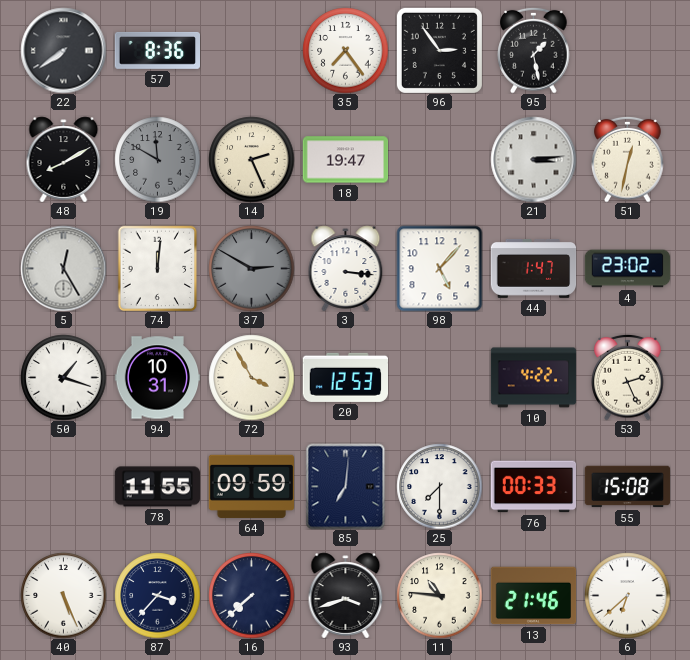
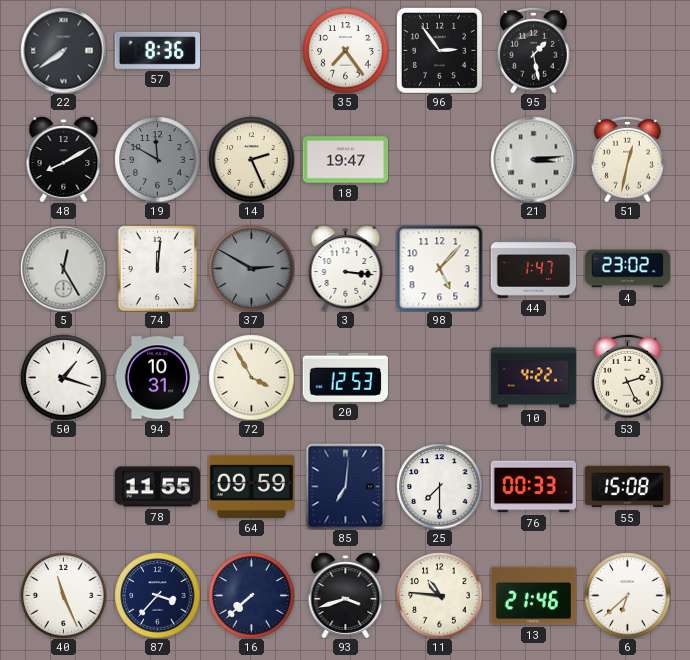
40: 5:26 -> 11:26
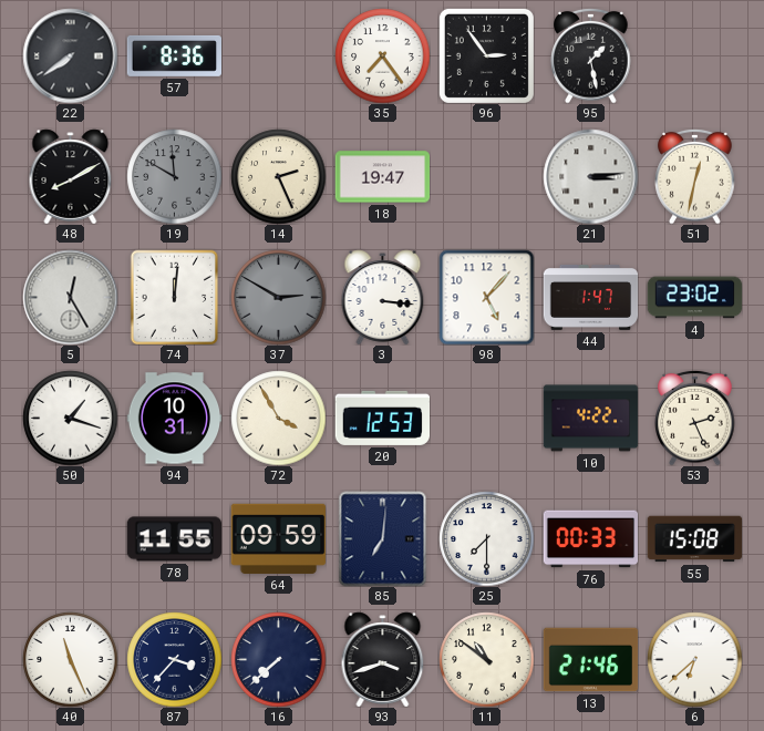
11: 10:46 -> 10:51
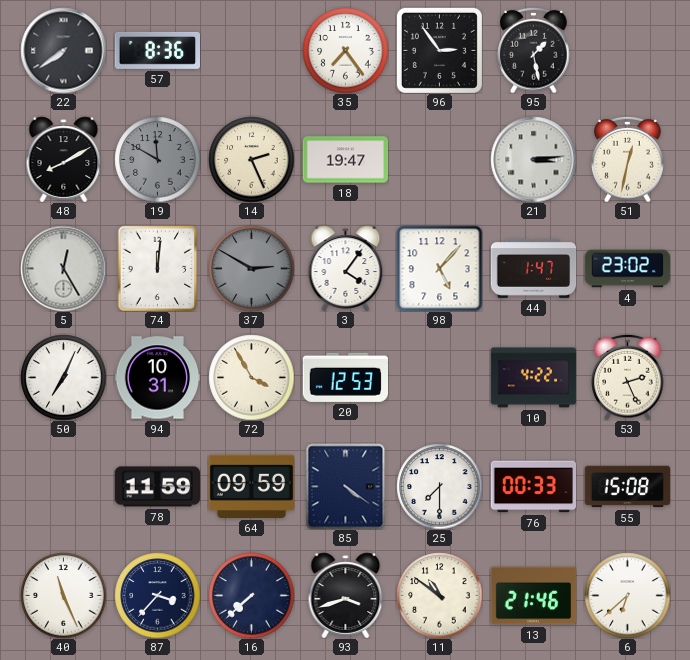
3: 3:16 -> 4:06
50: 1:18 -> 7:04
78: 11:55 -> 11:59
85: 7:01 -> 4:21
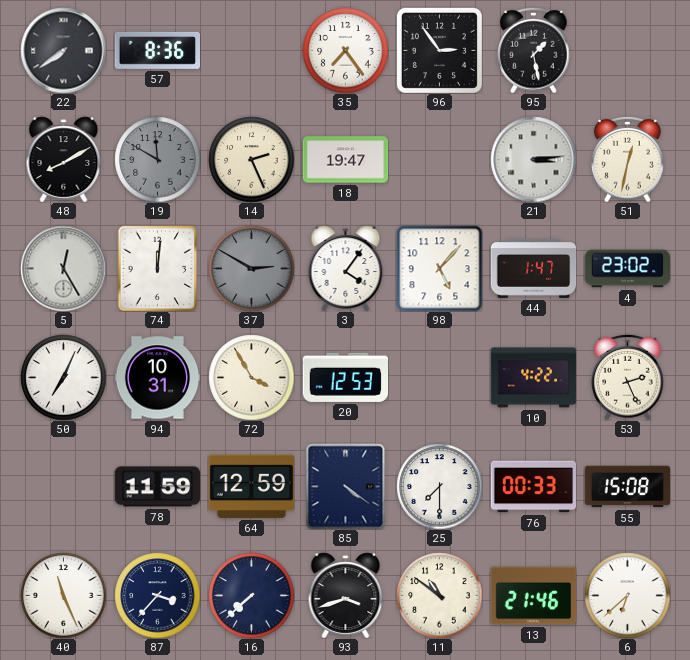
64: 09:59 -> 12:59
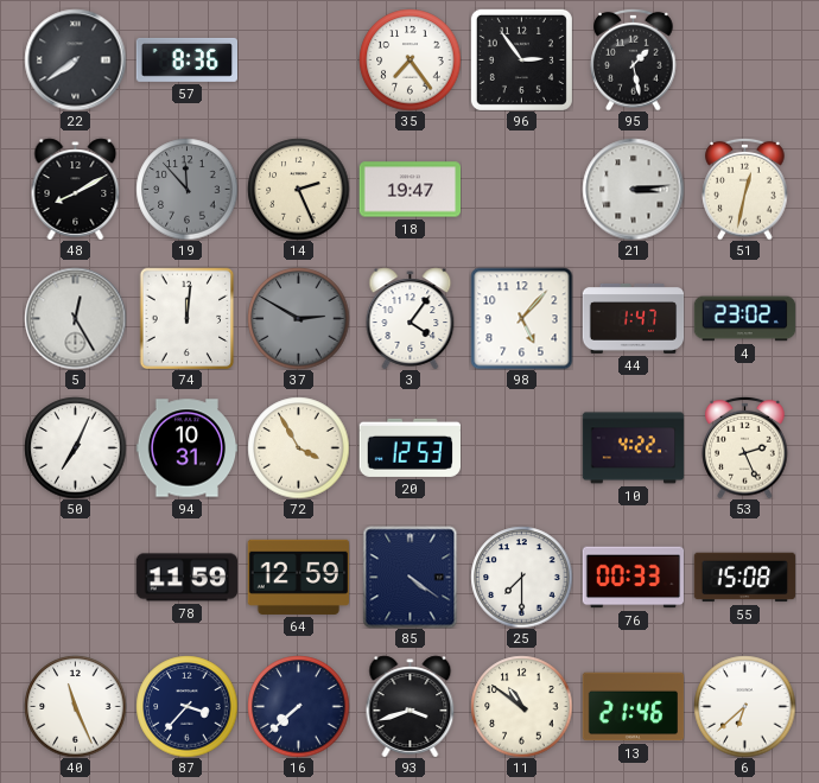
19: 11:50 -> 11:53
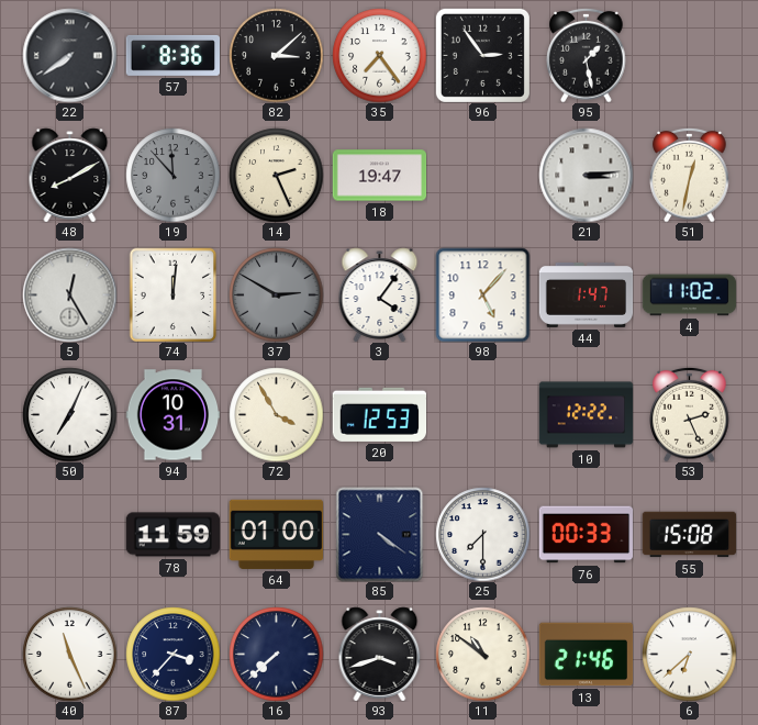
82: none -> 3:08
4: 23:02 -> 11:02
10: 4:22 -> 12:22
64: 12:59 -> 01:00
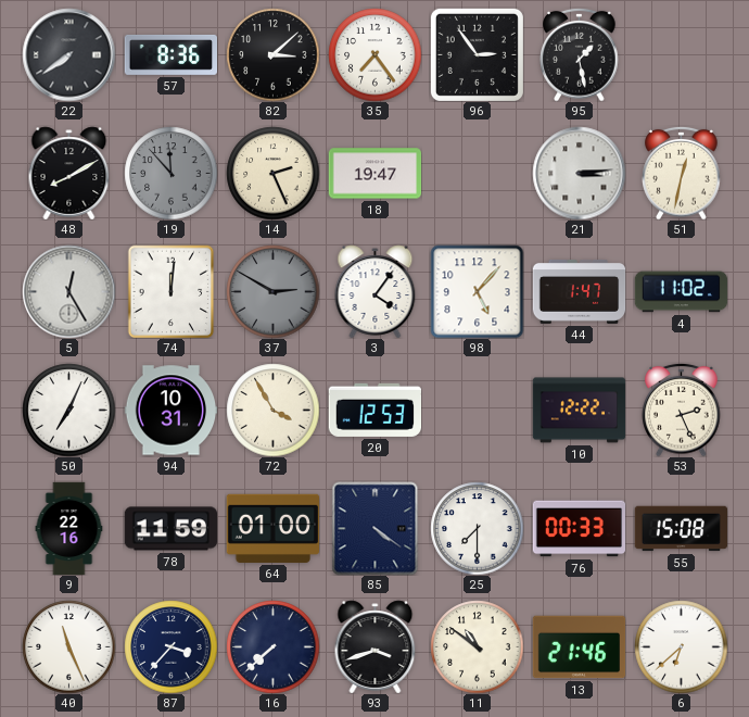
9: none -> 22:16
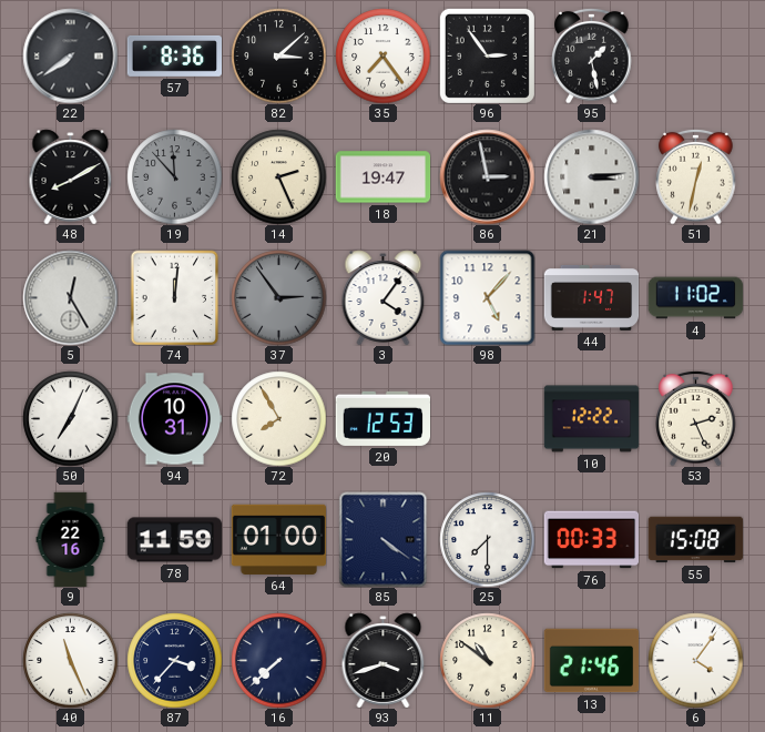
86: none -> 2:58
37: 2:50 -> 2:54
72: 3:55 -> 7:55
6: 6:38 -> 4:06
